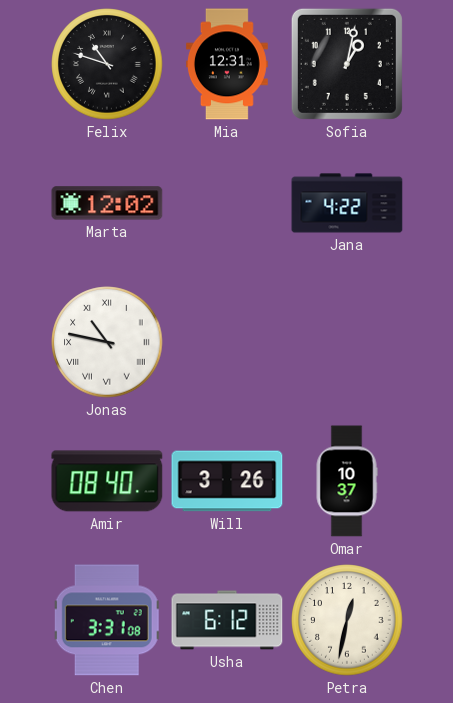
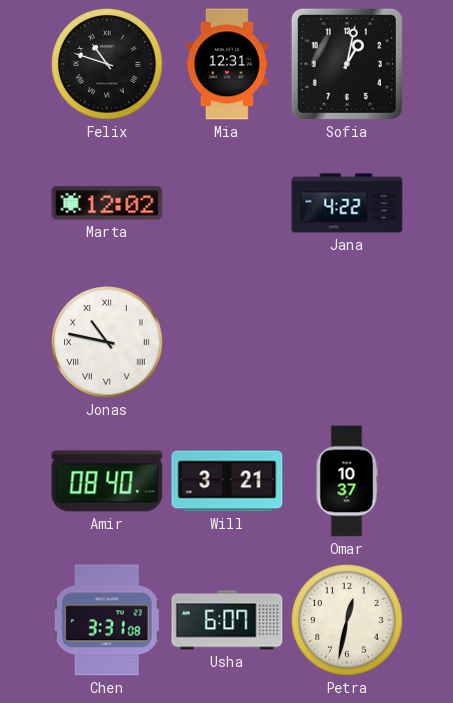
Will: 3:26 -> 3:21
Usha: 6:12 -> 6:07
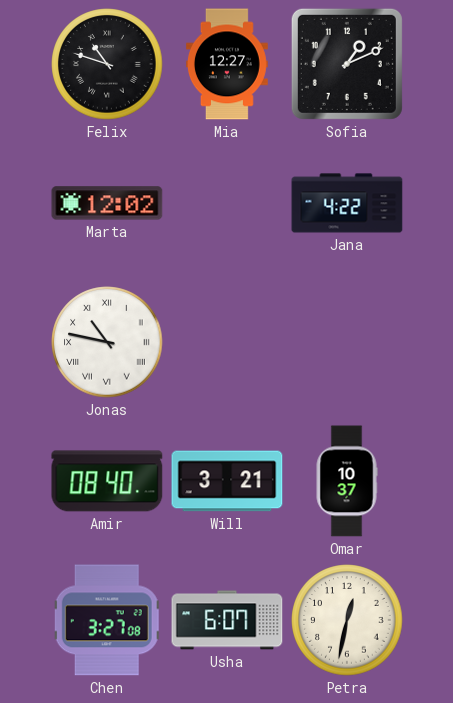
Mia: 12:31 -> 12:27
Sofia: 1:02 -> 1:11
Chen: 3:31 -> 3:27
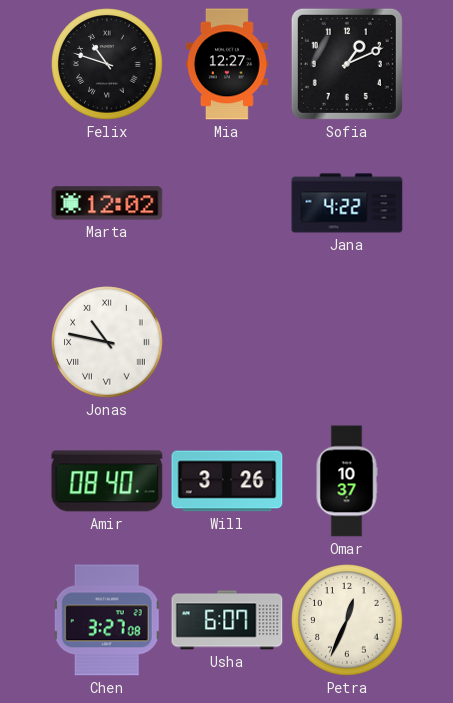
Will: 3:21 -> 3:26
Petra: 12:32 -> 12:34
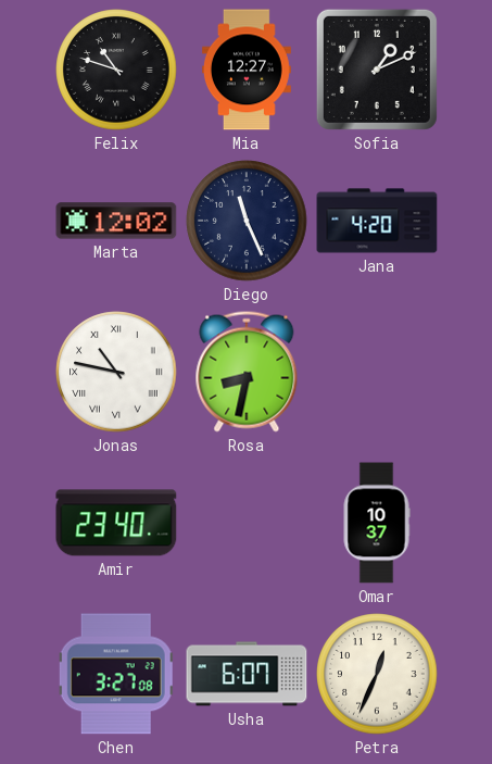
Diego: none -> 11:26
Jana: 4:22 -> 4:20
Rosa: none -> 8:32
Amir: 08:40 -> 23:40
Will: 3:26 -> none
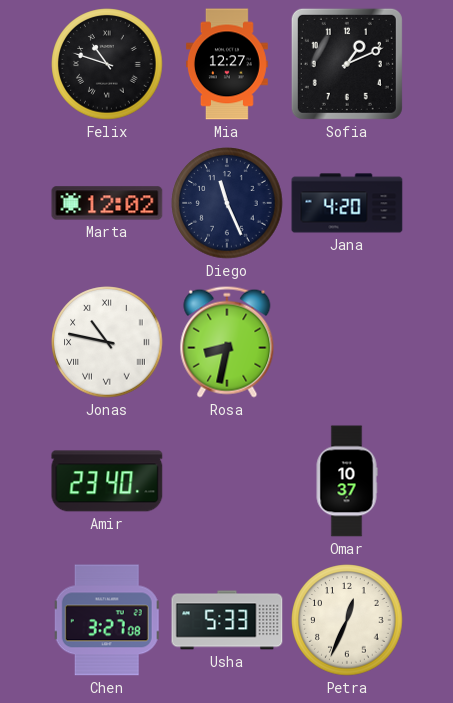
Usha: 6:07 -> 5:33
